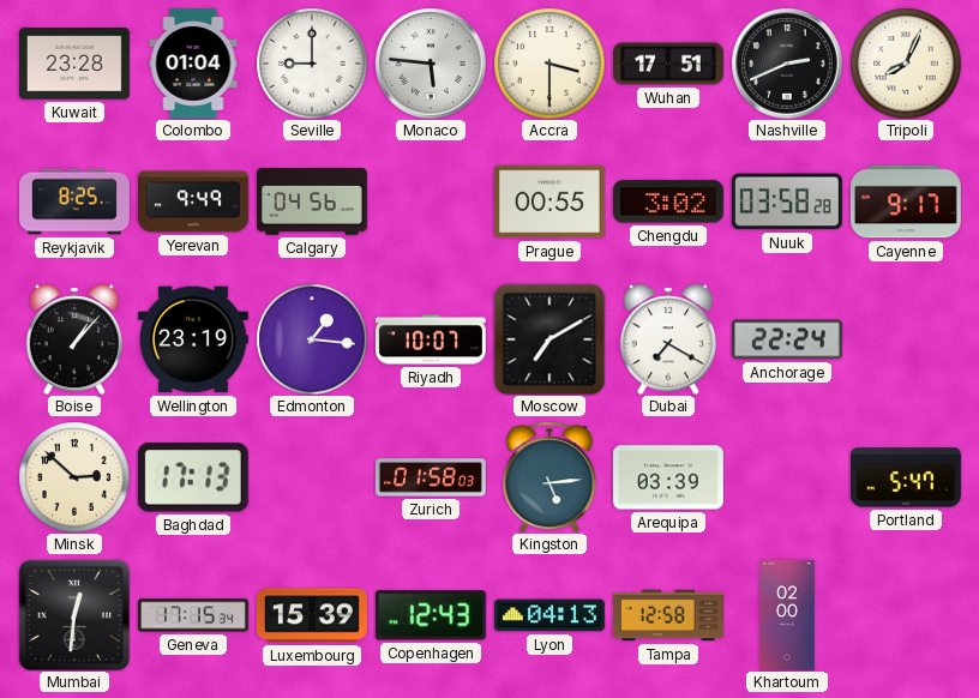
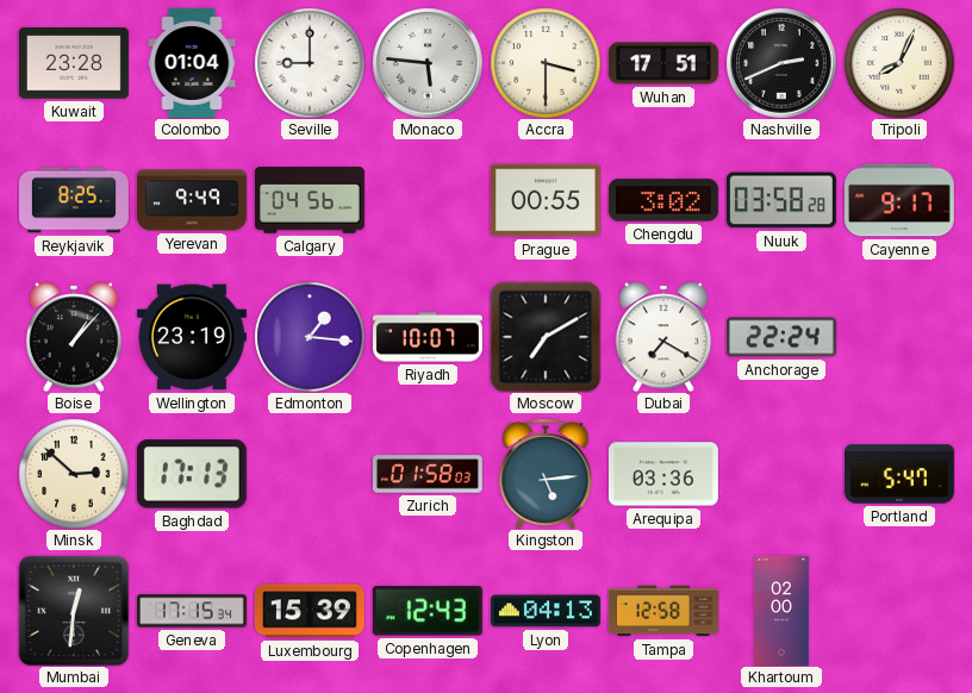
Arequipa: 03:39 -> 03:36
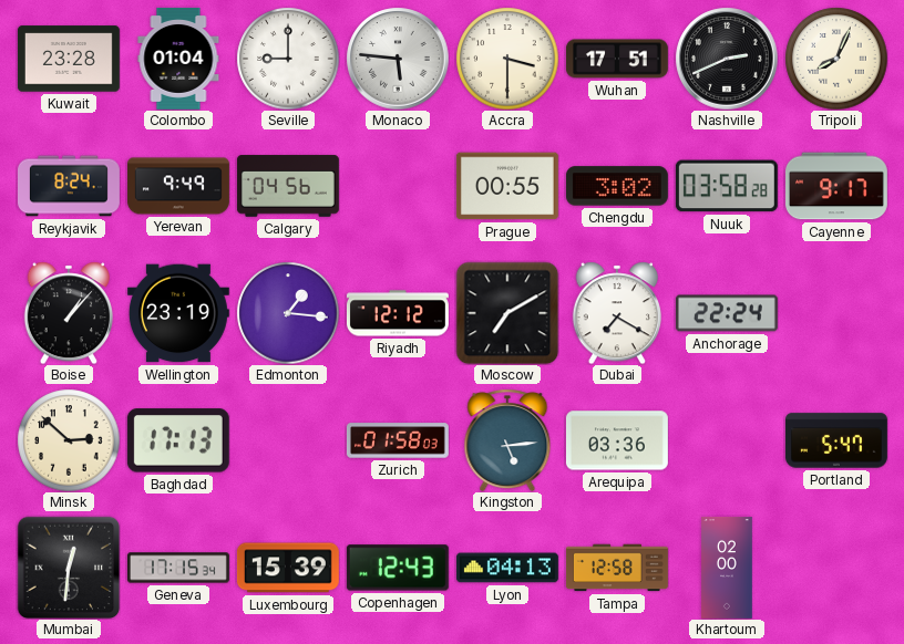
Reykjavik: 8:25 -> 8:24
Riyadh: 10:07 -> 12:12
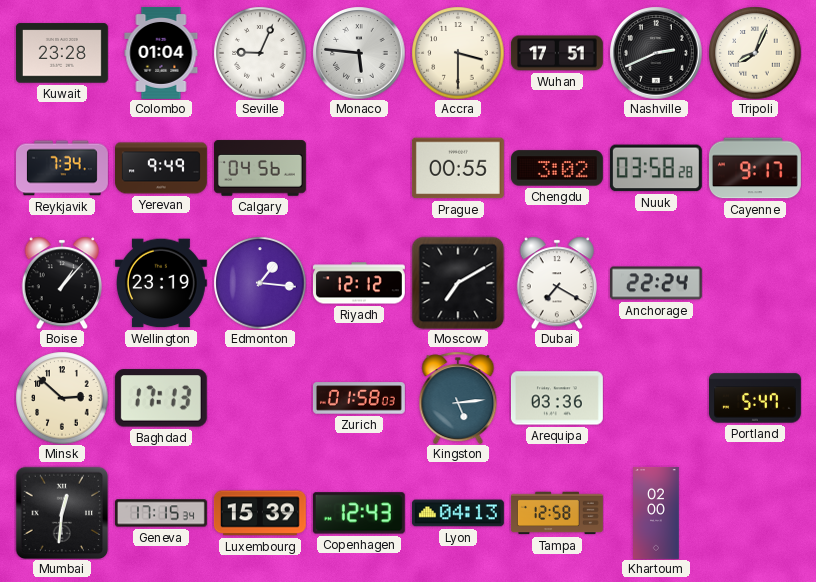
Seville: 9:00 -> 9:04
Reykjavik: 8:24 -> 7:34
